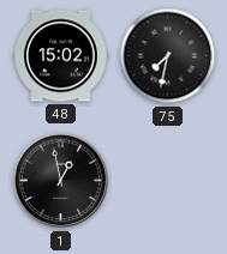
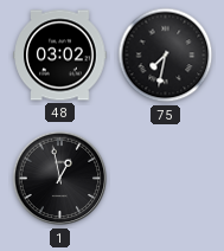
48: 15:02 -> 03:02
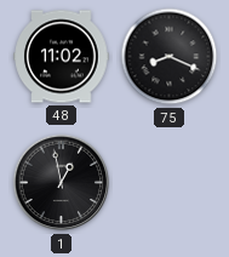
48: 03:02 -> 11:02
75: 7:32 -> 8:19
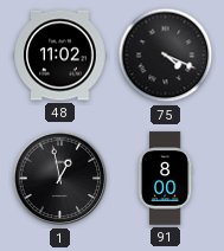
75: 8:19 -> 4:19
91: none -> 8:00
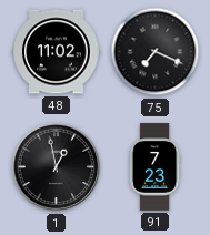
75: 4:19 -> 7:19
91: 8:00 -> 7:23
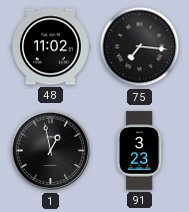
75: 7:19 -> 7:16
91: 7:23 -> 3:23
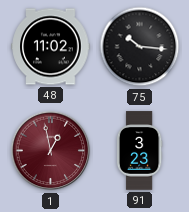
75: 7:16 -> 10:16
1 dial: black -> burgundy
